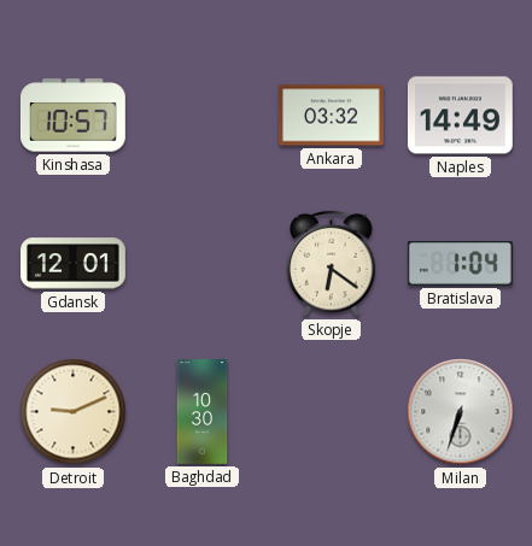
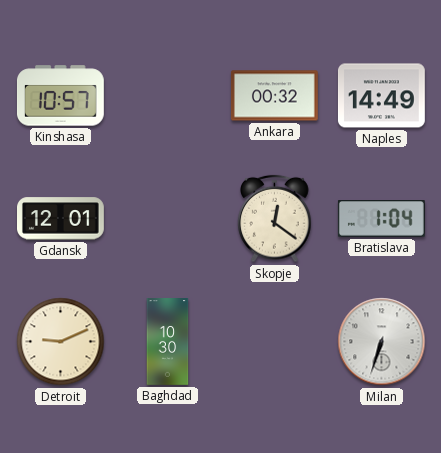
Ankara: 03:32 -> 00:32
Skopje: 6:21 -> 12:21
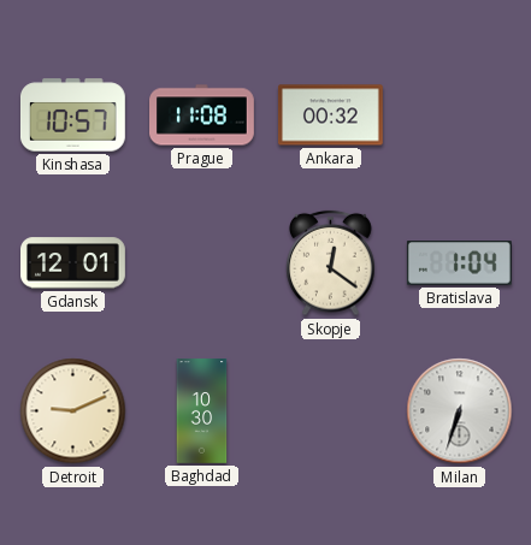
Prague: none -> 11:08
Naples: 14:49 -> none
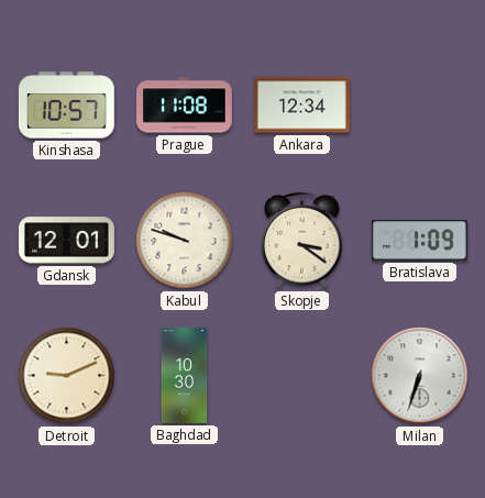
Ankara: 00:32 -> 12:34
Kabul: none -> 9:48
Skopje: 12:21 -> 3:21
Bratislava: 1:04 -> 1:09
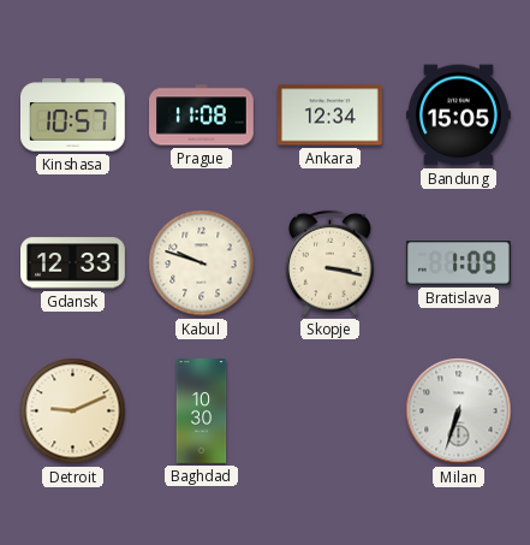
Bandung: none -> 15:05
Gdansk: 12:01 -> 12:33
Skopje: 3:21 -> 3:17
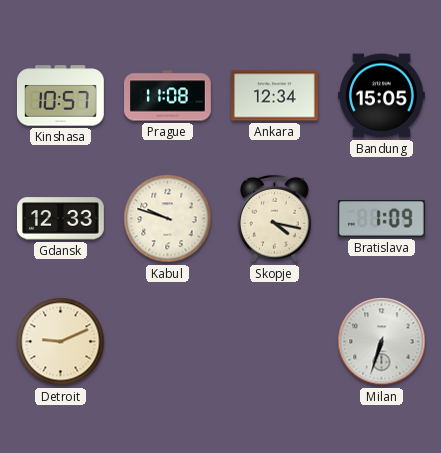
Skopje: 3:17 -> 4:17
Baghdad: 10:30 -> none
